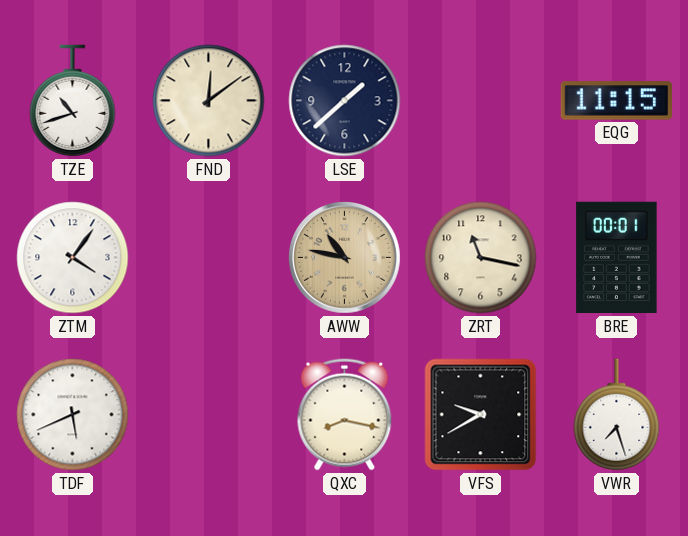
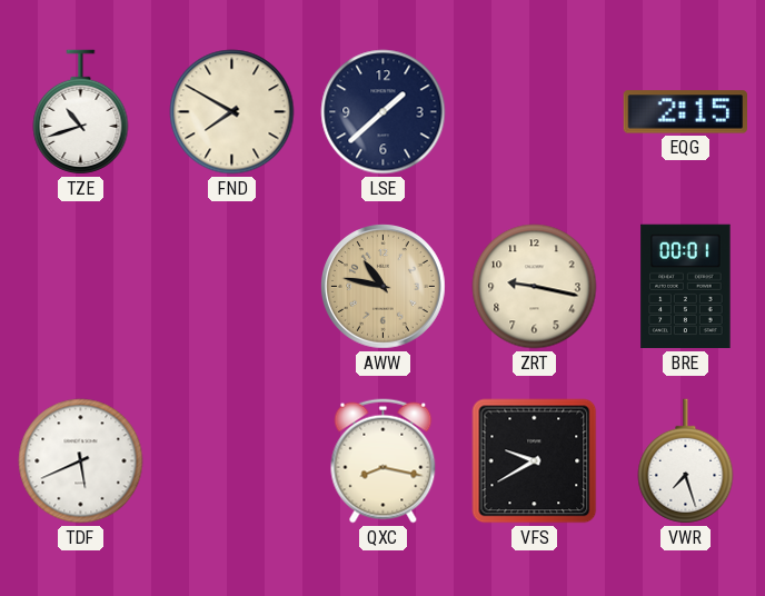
FND: 12:09 -> 7:50
EQG: 11:15 -> 2:15
ZTM: 4:06 -> none
ZRT: 11:17 -> 9:17
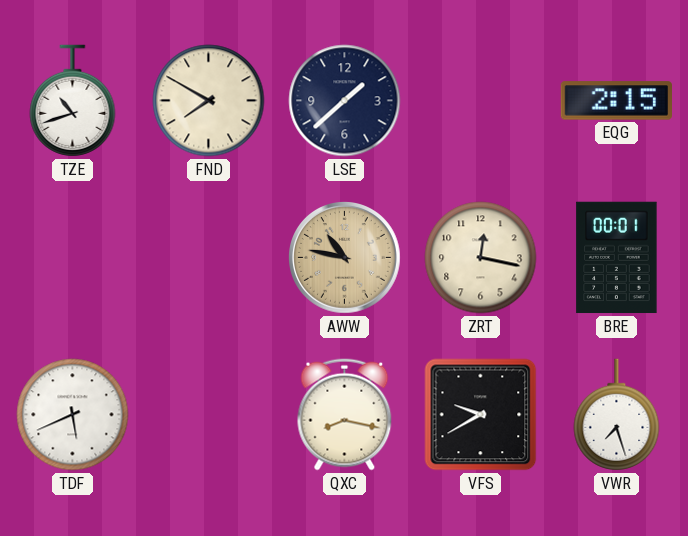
ZRT: 9:17 -> 12:17
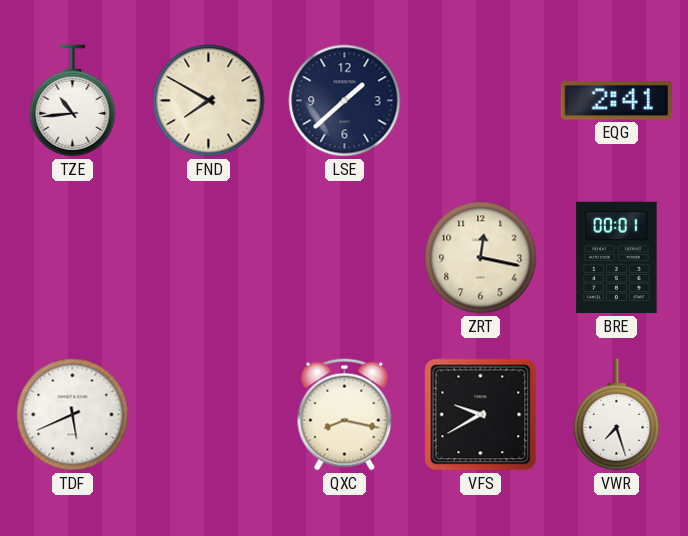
TZE: 10:42 -> 10:44
EQG: 2:15 -> 2:41
AWW: 10:47 -> none
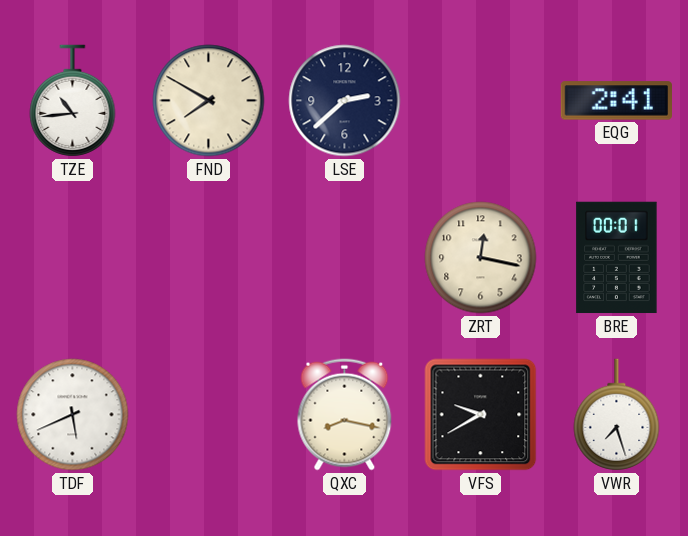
LSE: 1:38 -> 2:38
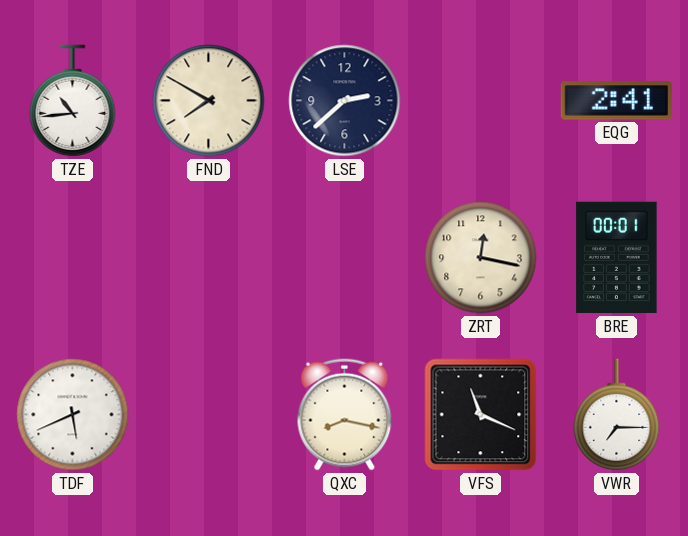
VFS: 9:40 -> 11:19
VWR: 7:27 -> 7:15
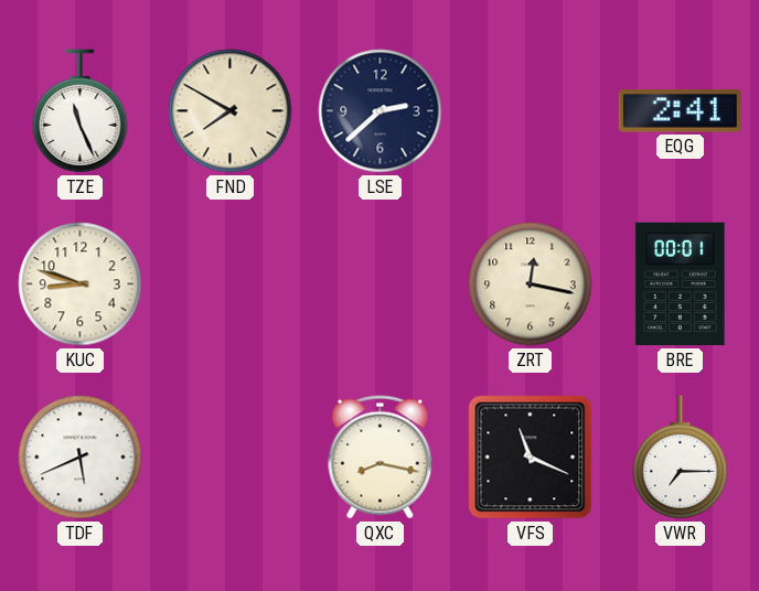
TZE: 10:44 -> 11:26
KUC: none -> 8:48
